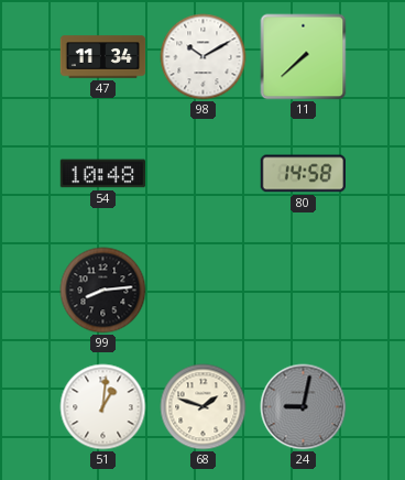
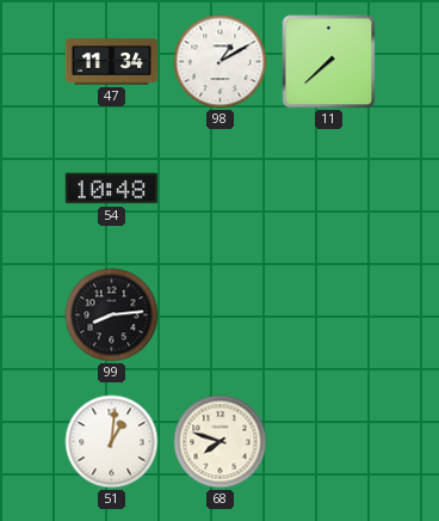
98: 10:10 -> 1:10
80: 14:58 -> none
68: 1:48 -> 7:48
24: 9:02 -> none
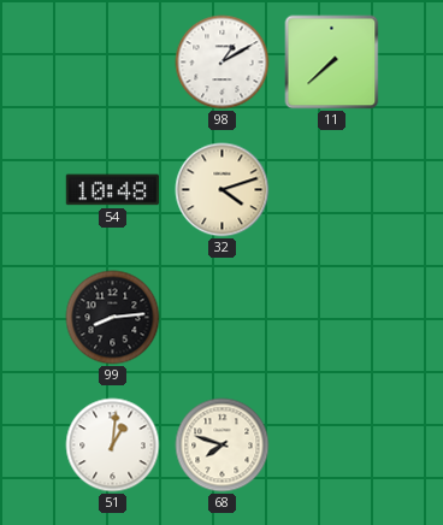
47: 11:34 -> none
32: none -> 4:12
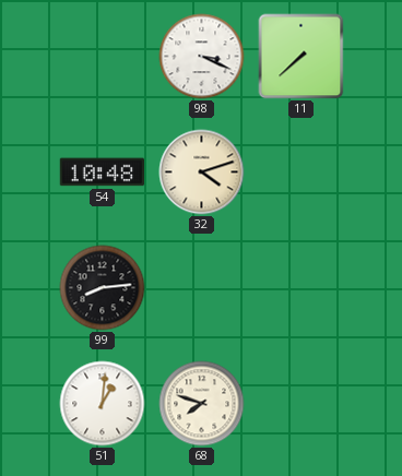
98: 1:10 -> 3:19
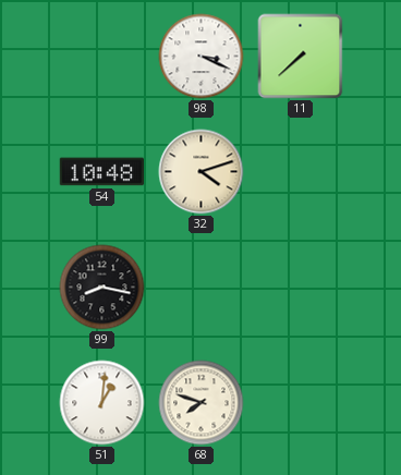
99: 8:14 -> 8:17
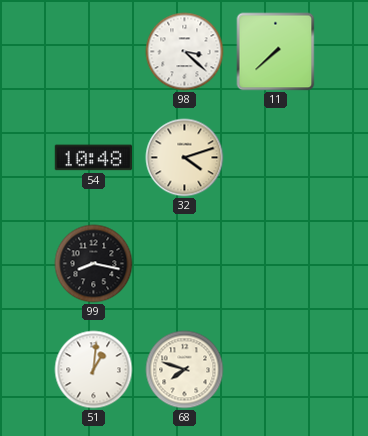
98: 3:19 -> 3:22
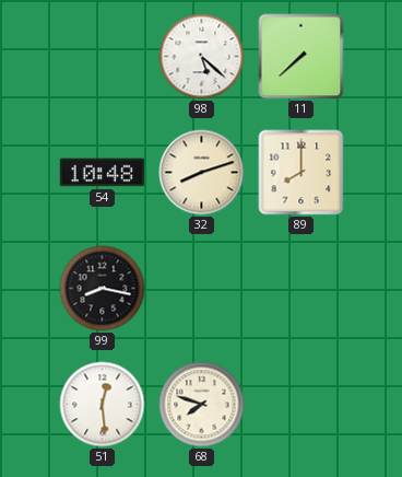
98: 3:22 -> 5:22
32: 4:12 -> 8:12
89: none -> 8:00
51: 1:01 -> 12:29
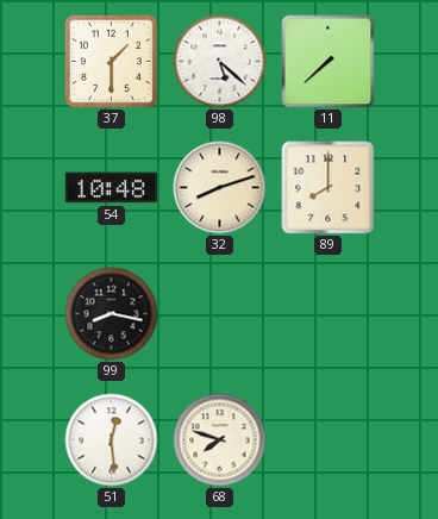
37: none -> 1:30
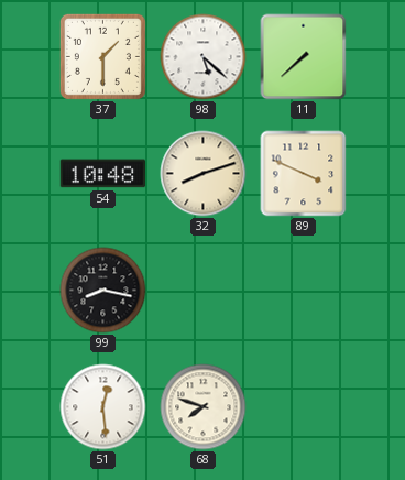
89: 8:00 -> 3:49
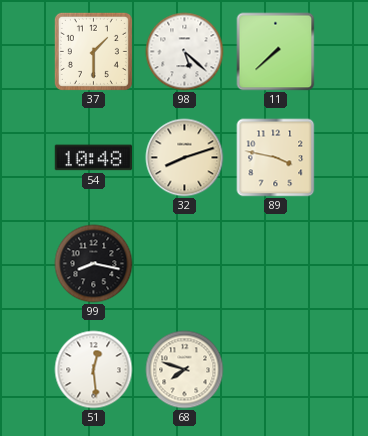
89: 3:49 -> 3:47
